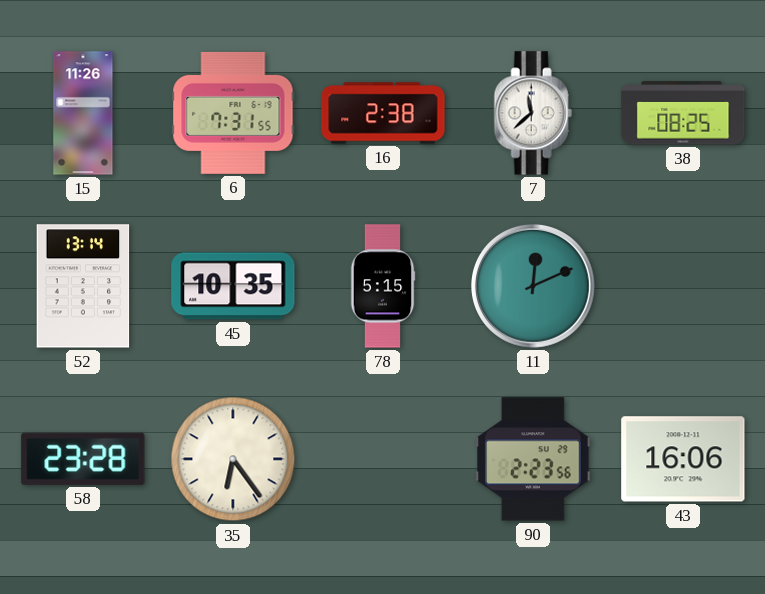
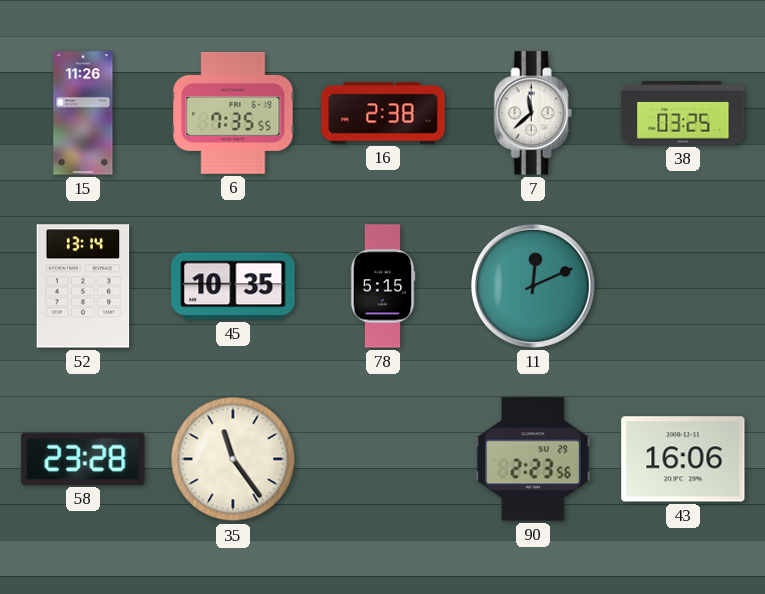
6: 7:31 -> 7:35
38: 08:25 -> 03:25
35: 6:24 -> 11:24
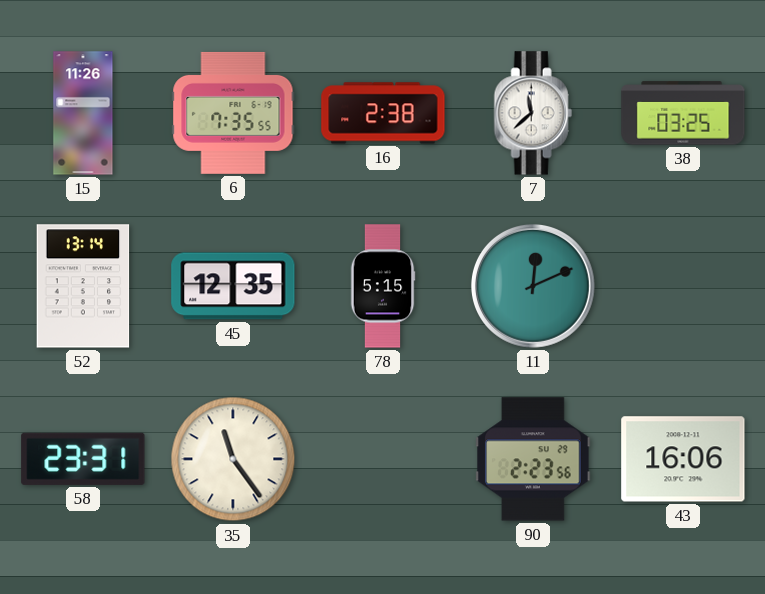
45: 10:35 -> 12:35
58: 23:28 -> 23:31
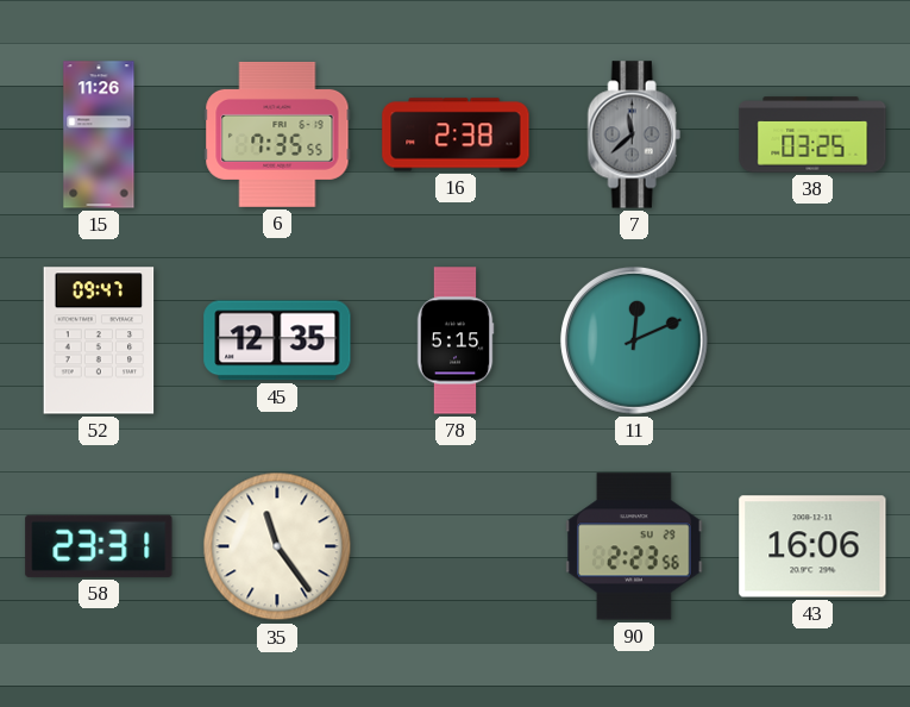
7 dial: white -> grey
52: 13:14 -> 09:47
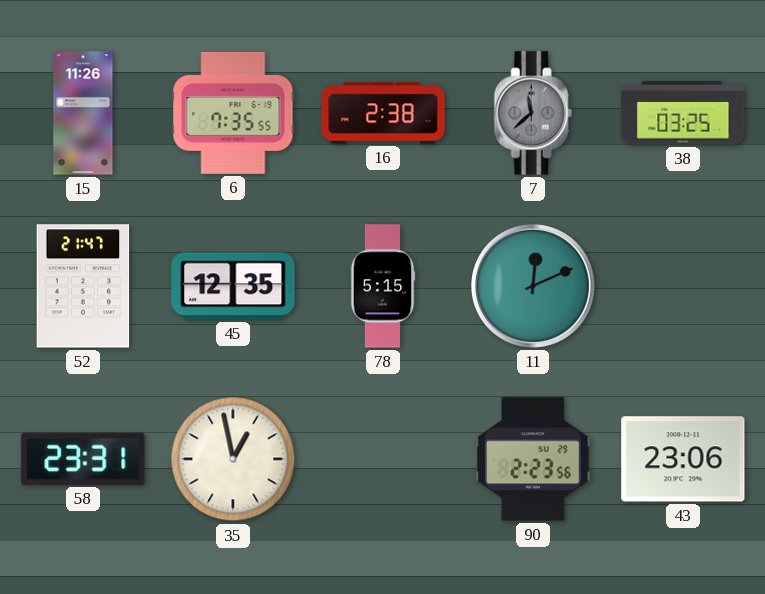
52: 09:47 -> 21:47
35: 11:24 -> 12:58
43: 16:06 -> 23:06
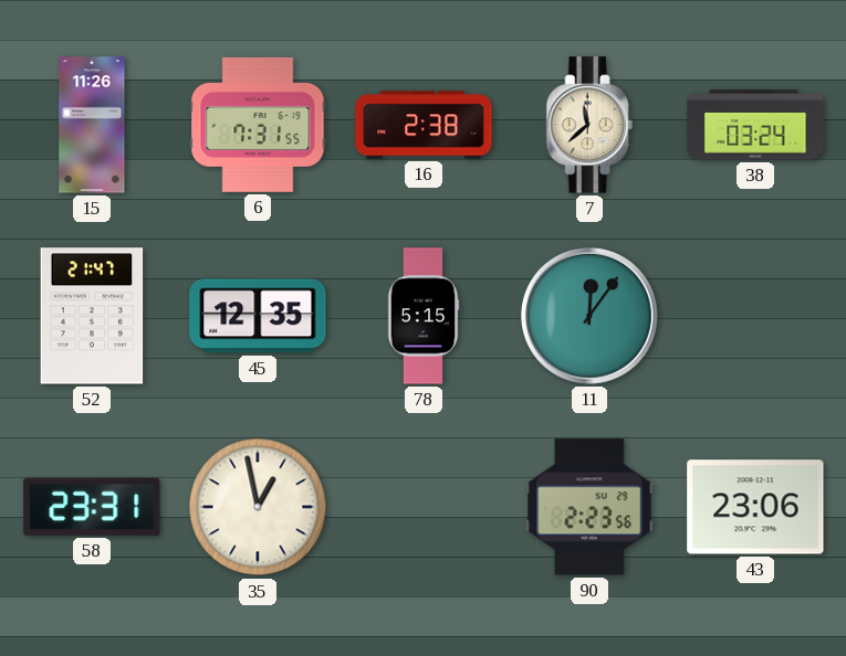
6: 7:35 -> 7:31
7 dial: grey -> cream
38: 03:25 -> 03:24
11: 12:11 -> 12:06
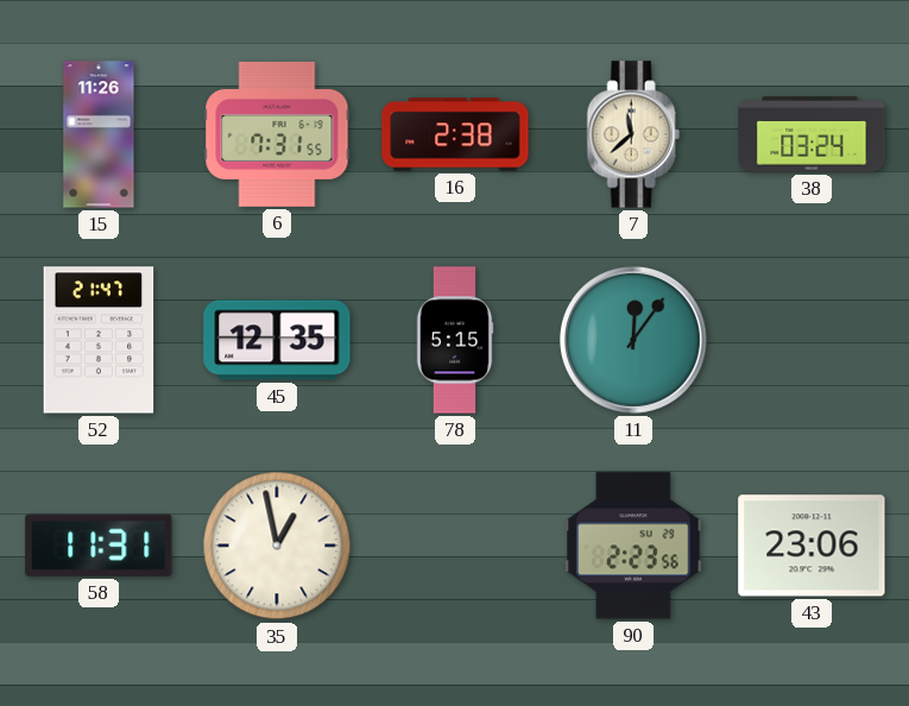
58: 23:31 -> 11:31
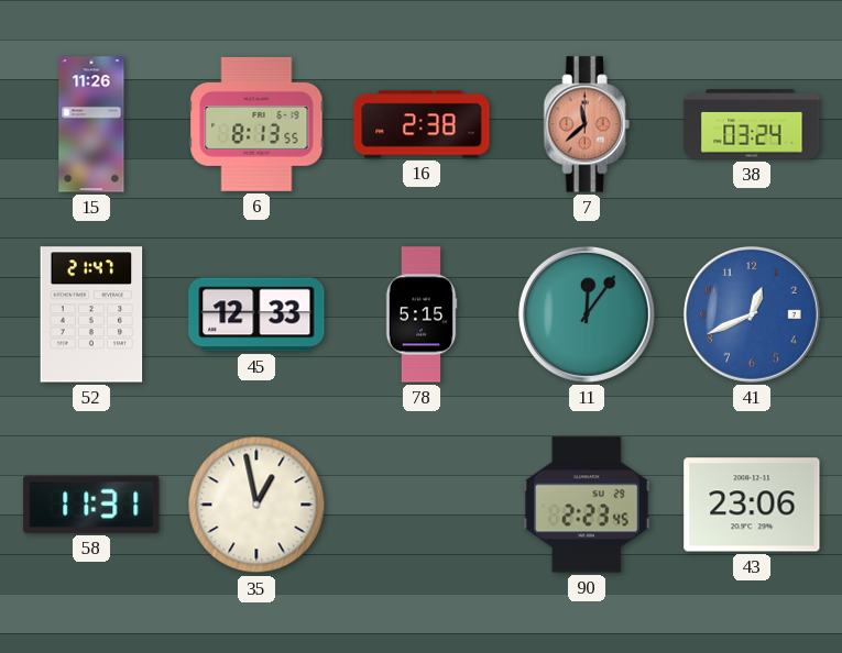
6: 7:31 -> 8:13
7 dial: cream -> salmon
45: 12:35 -> 12:33
41: none -> 12:41
90: 2:23:56 -> 2:23:45
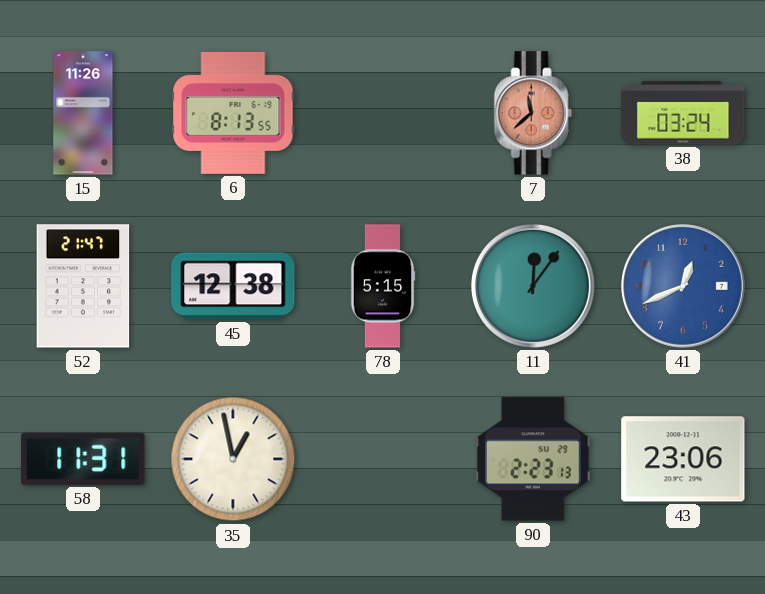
16: 2:38 -> none
45: 12:33 -> 12:38
90: 2:23:45 -> 2:23:13
